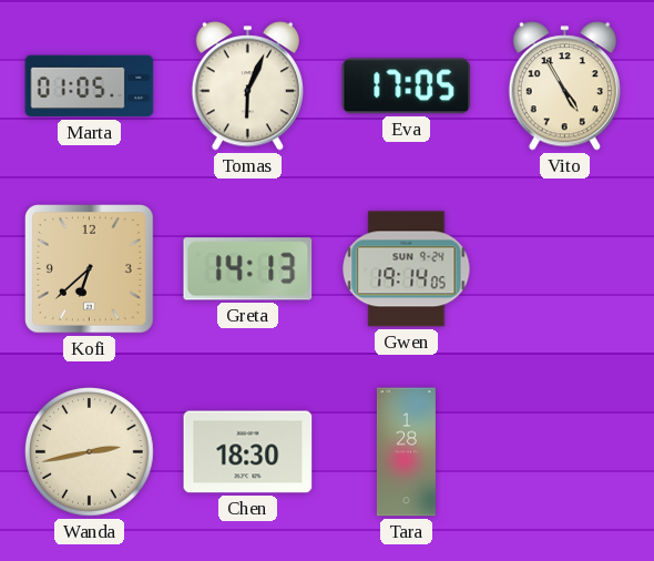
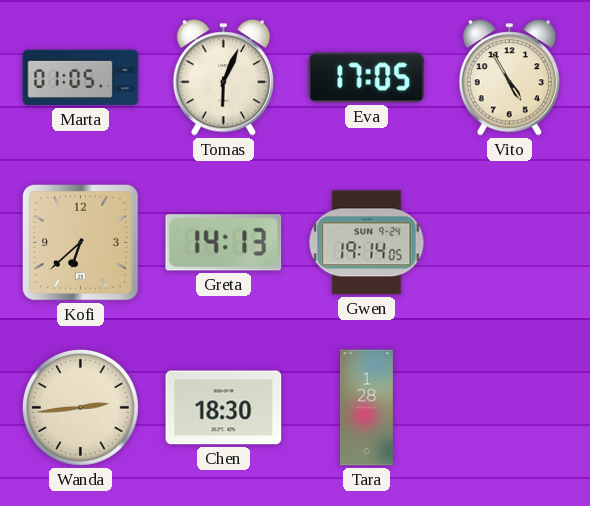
Wanda: 2:43 -> 2:44
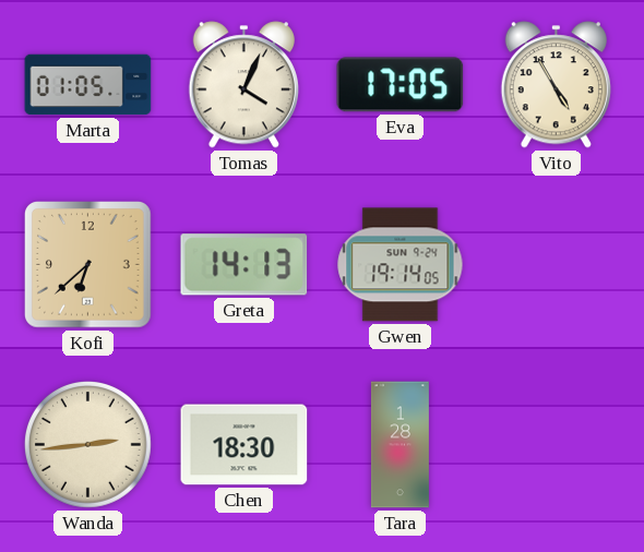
Tomas: 6:04 -> 4:04
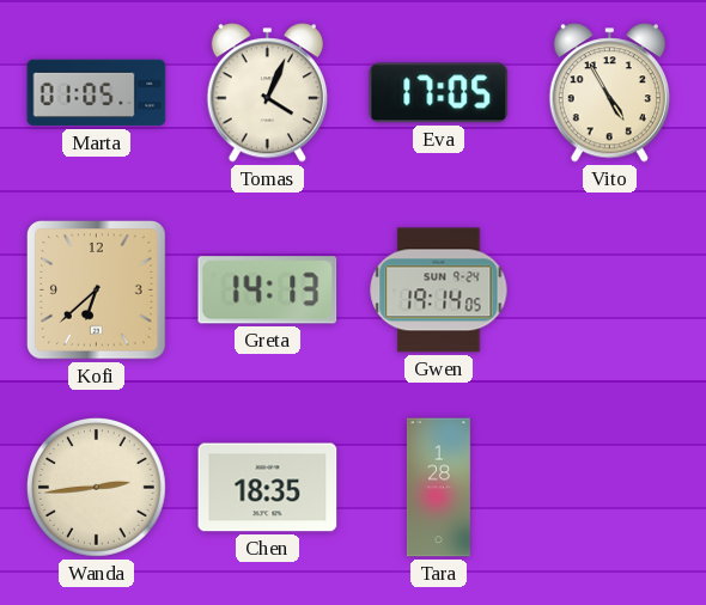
Chen: 18:30 -> 18:35
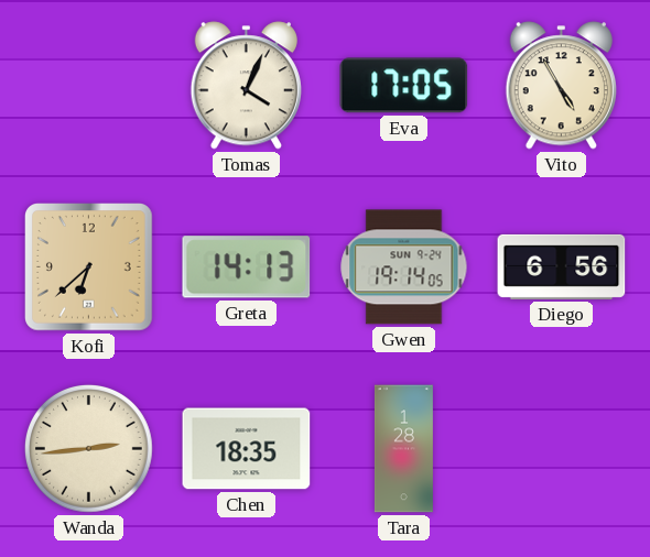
Marta: 01:05 -> none
Diego: none -> 6:56
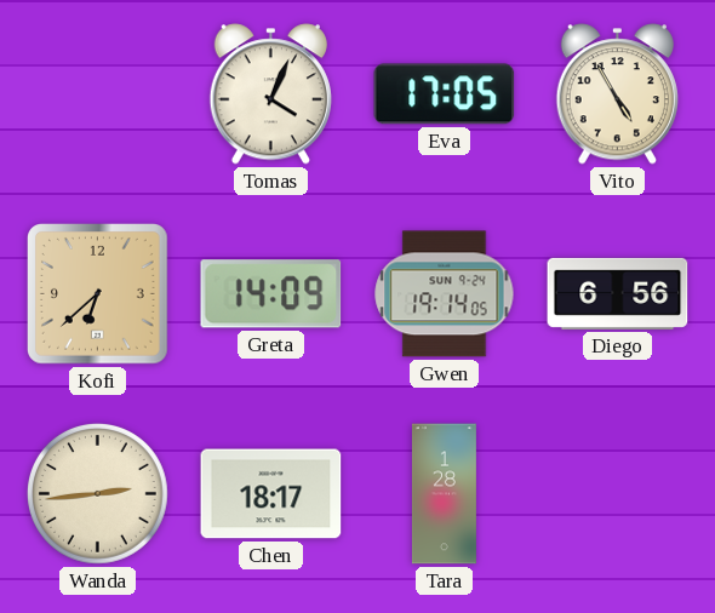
Greta: 14:13 -> 14:09
Chen: 18:35 -> 18:17
